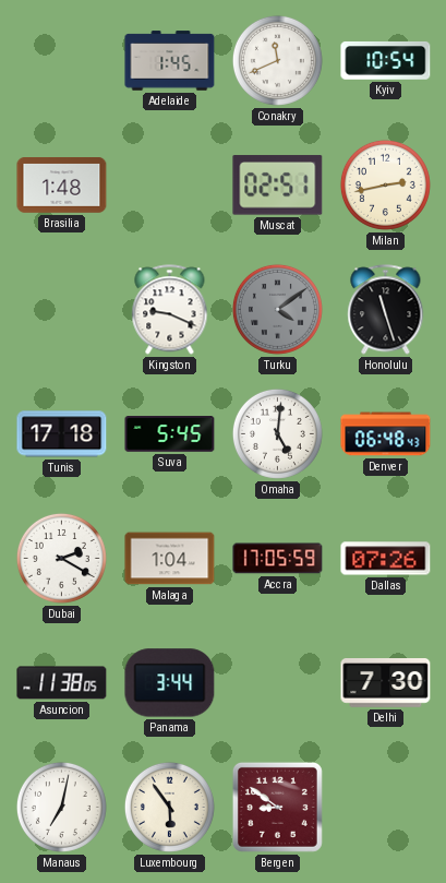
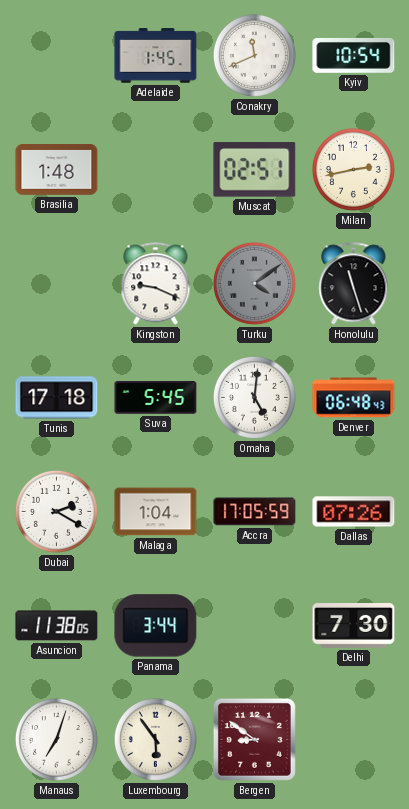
Manaus: 7:02 -> 7:03
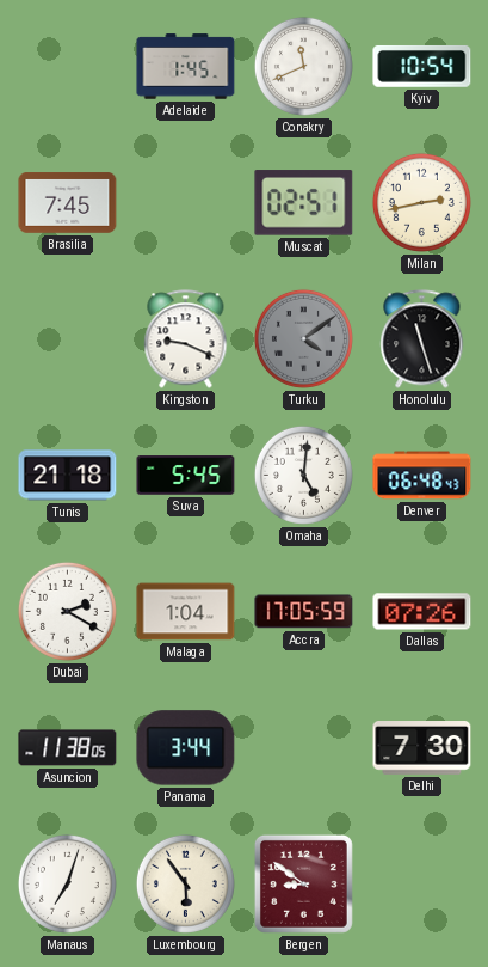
Brasilia: 1:48 -> 7:45
Tunis: 17:18 -> 21:18
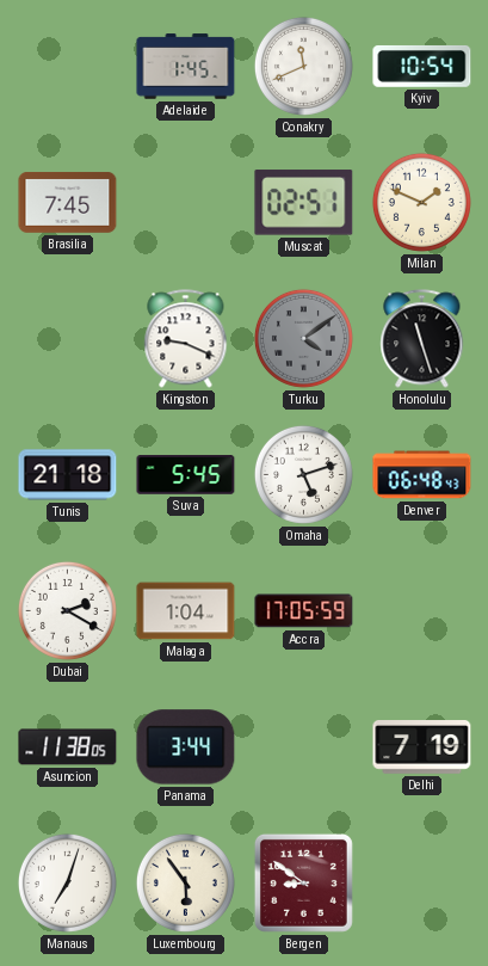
Milan: 2:43 -> 1:49
Omaha: 5:01 -> 5:12
Dallas: 07:26 -> none
Delhi: 7:30 -> 7:19
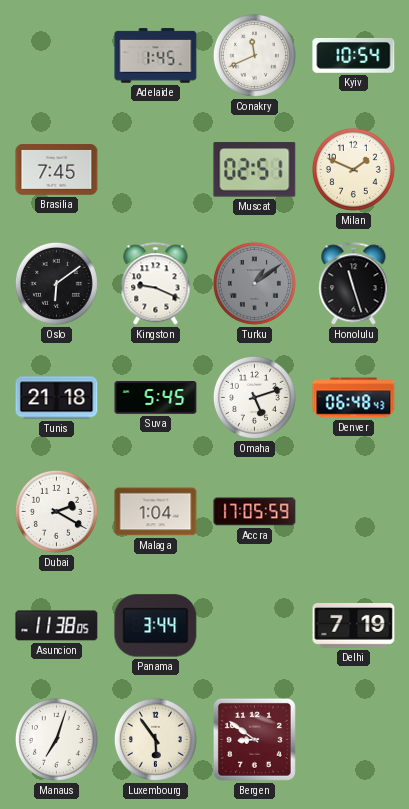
Oslo: none -> 6:09
Turku: 4:09 -> 1:09
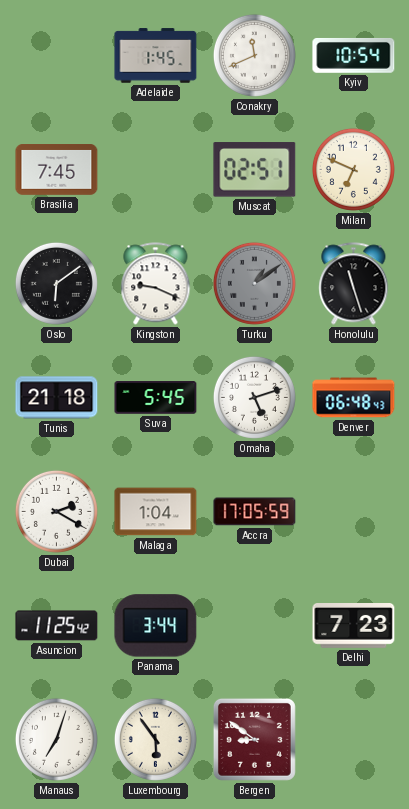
Milan: 1:49 -> 6:49
Asuncion: 11:38 -> 11:25
Delhi: 7:19 -> 7:23
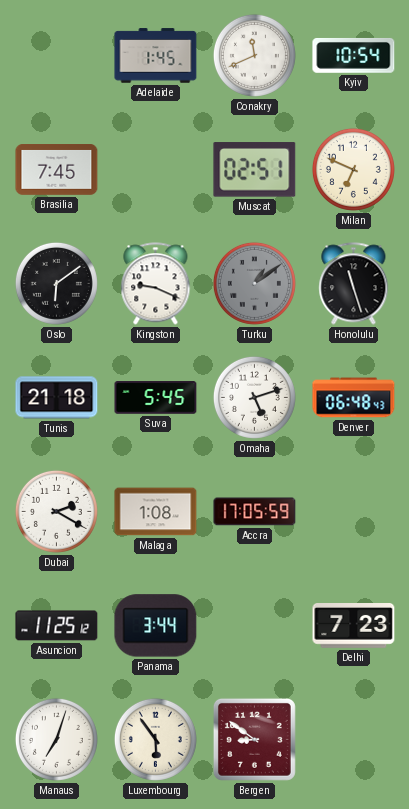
Malaga: 1:04 -> 1:08
Asuncion: 11:25:42 -> 11:25:12
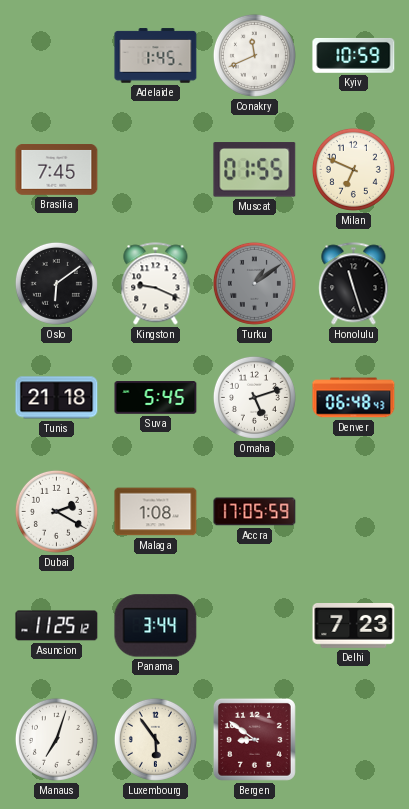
Kyiv: 10:54 -> 10:59
Muscat: 02:51 -> 01:55
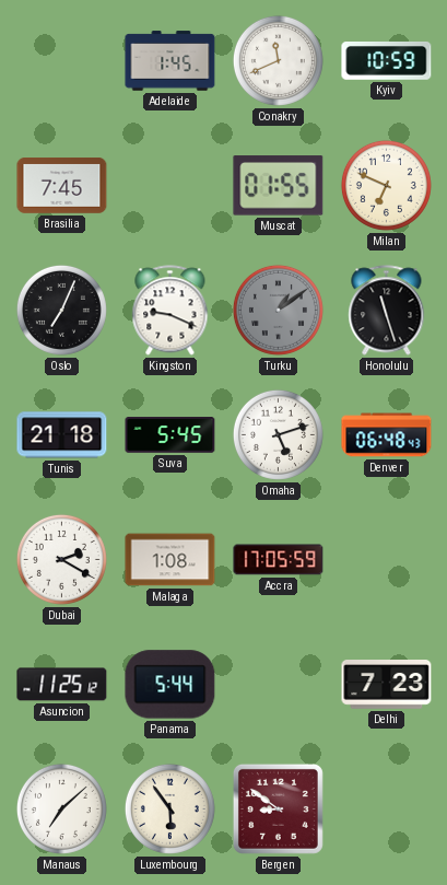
Oslo: 6:09 -> 7:04
Panama: 3:44 -> 5:44
Manaus: 7:03 -> 7:08
